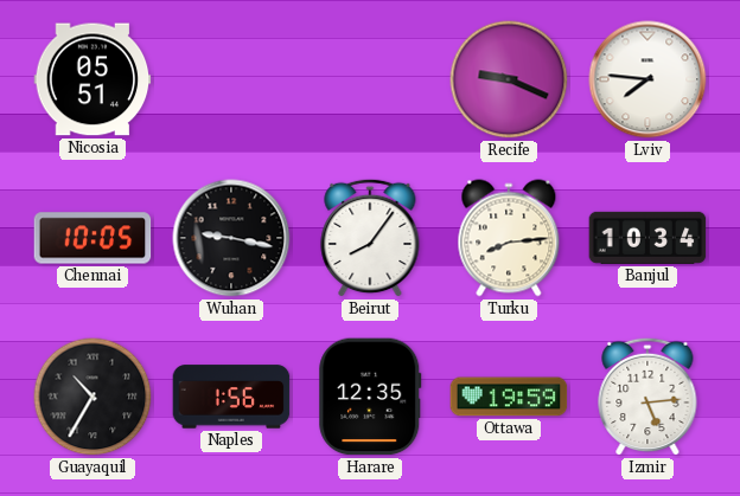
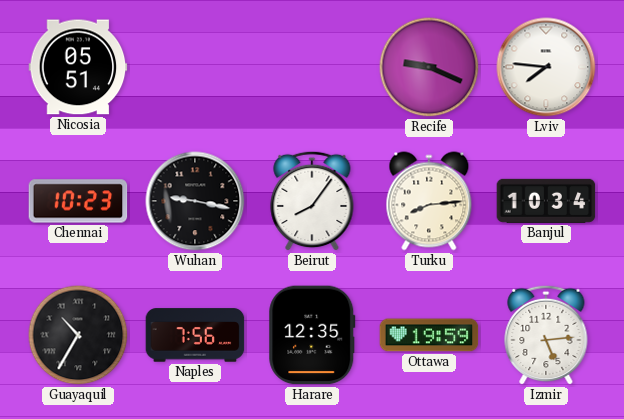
Chennai: 10:05 -> 10:23
Naples: 1:56 -> 7:56
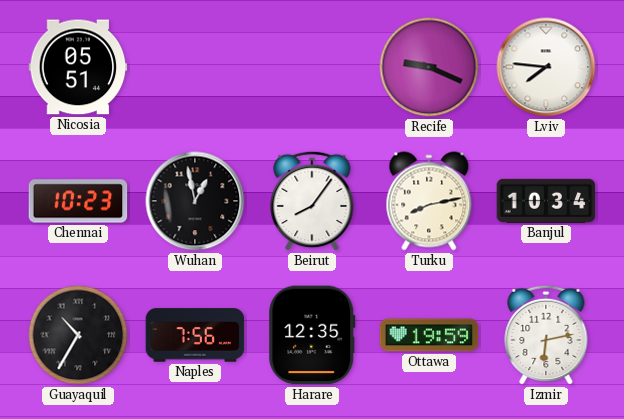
Wuhan: 9:17 -> 12:58
Turku: 8:14 -> 8:13
Izmir: 5:14 -> 6:13
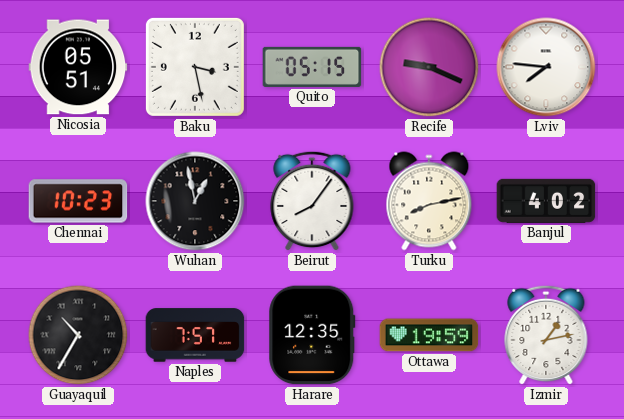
Baku: none -> 3:28
Quito: none -> 05:15
Banjul: 10:34 -> 4:02
Naples: 7:56 -> 7:57
Izmir: 6:13 -> 1:13
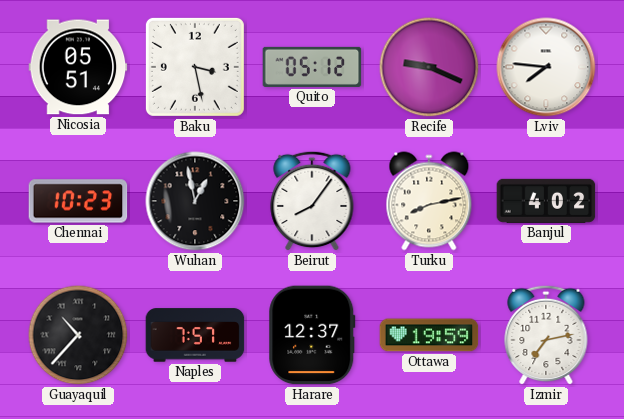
Quito: 05:15 -> 05:12
Guayaquil: 10:35 -> 10:37
Harare: 12:35 -> 12:37
Izmir: 1:13 -> 7:13
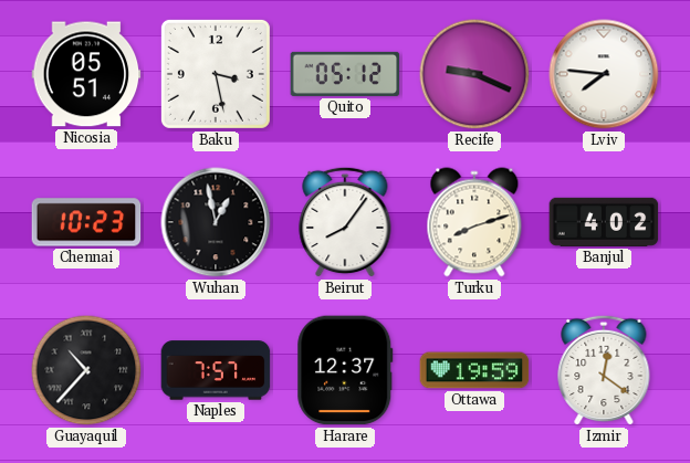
Turku: 8:13 -> 8:12
Izmir: 7:13 -> 12:21
